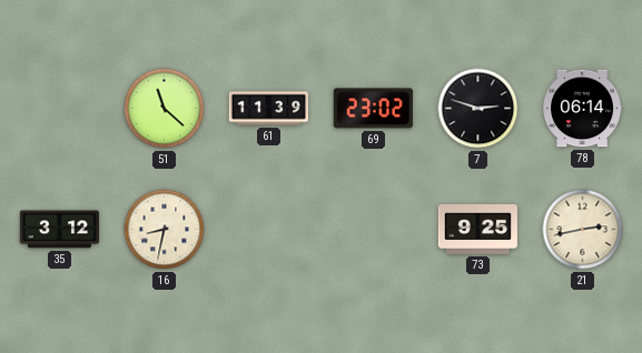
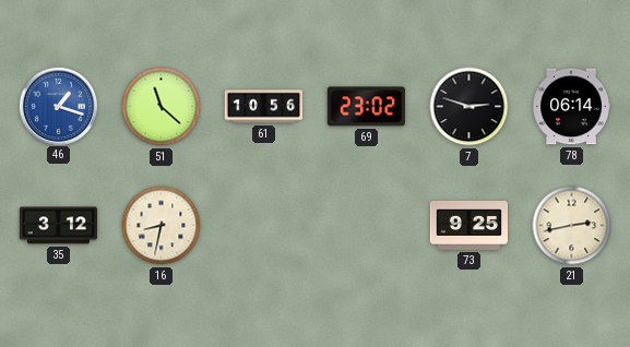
46: none -> 1:18
61: 11:39 -> 10:56
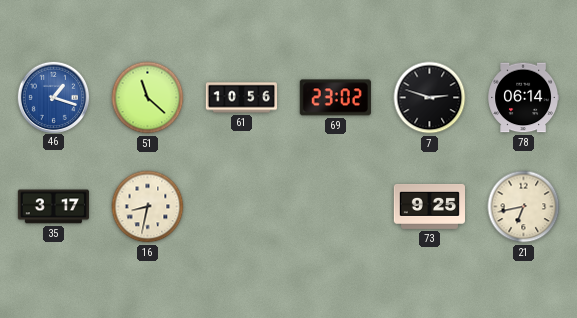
35: 3:12 -> 3:17
21: 2:43 -> 6:43
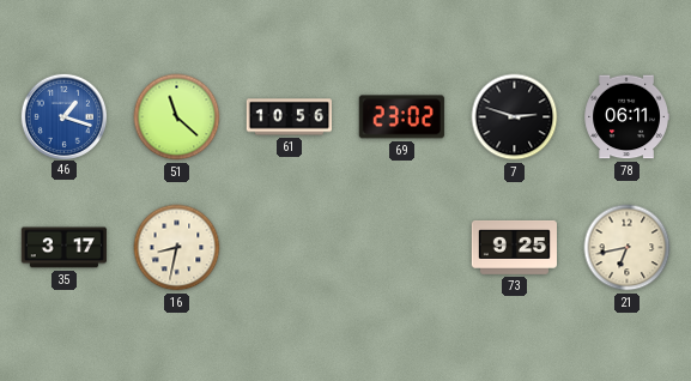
78: 06:14 -> 06:11
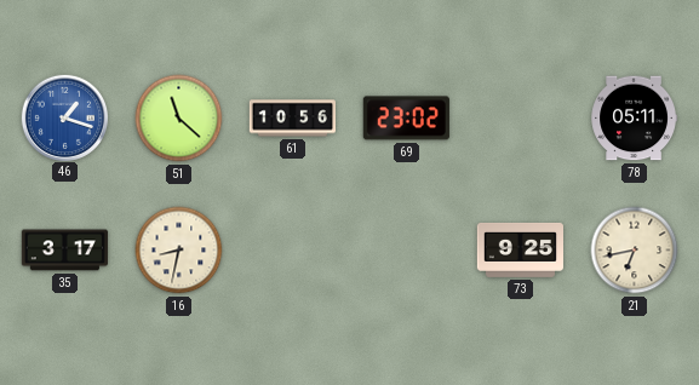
7: 2:48 -> none
78: 06:11 -> 05:11
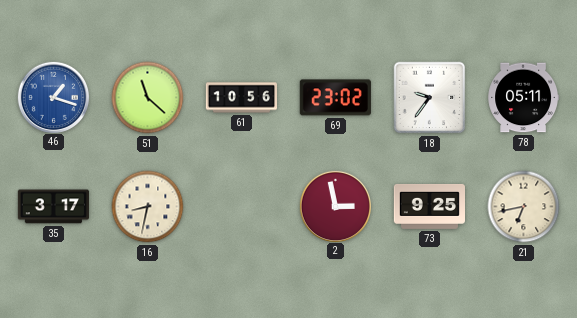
18: none -> 9:36
2: none -> 2:58
